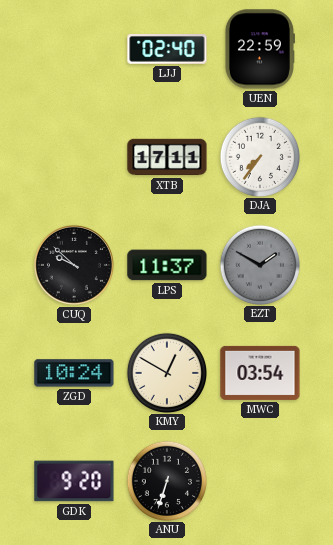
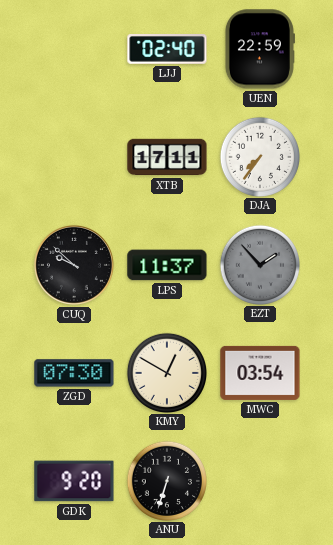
EZT: 1:50 -> 1:53
ZGD: 10:24 -> 07:30
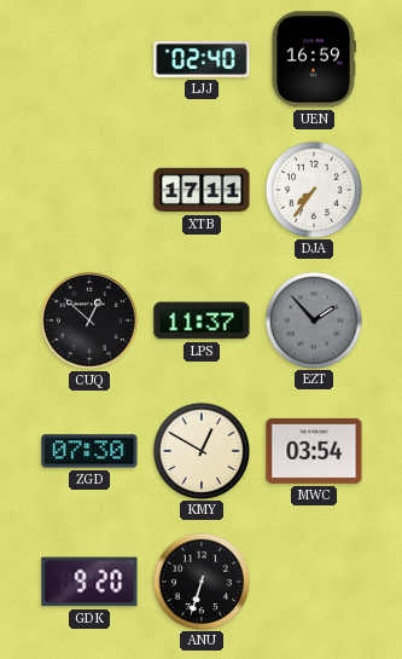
UEN: 22:59 -> 16:59
CUQ: 9:52 -> 12:52
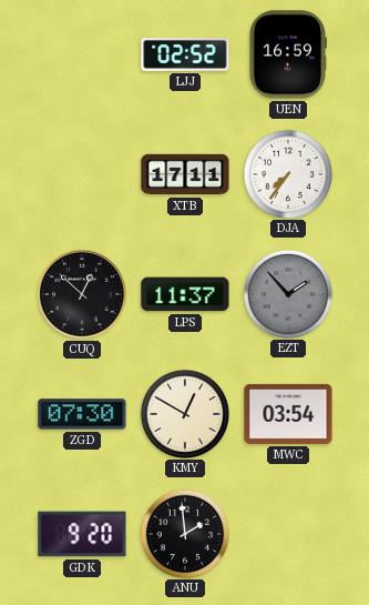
LJJ: 02:40 -> 02:52
ANU: 6:33 -> 1:59
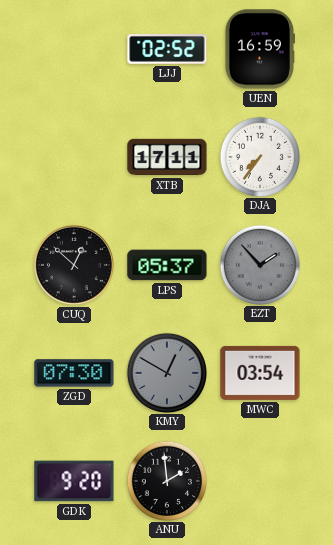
LPS: 11:37 -> 05:37
KMY dial: cream -> grey
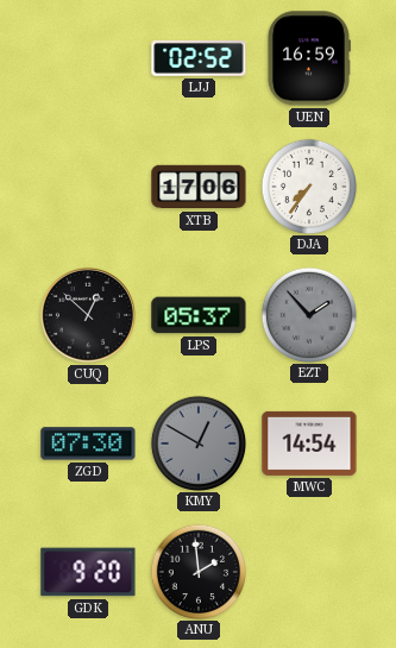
XTB: 17:11 -> 17:06
MWC: 03:54 -> 14:54
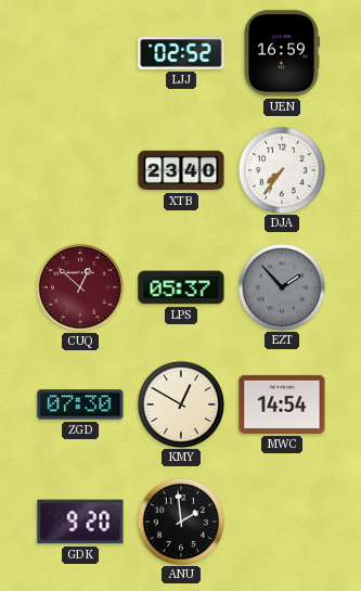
XTB: 17:06 -> 23:40
CUQ dial: black -> burgundy
KMY dial: grey -> cream
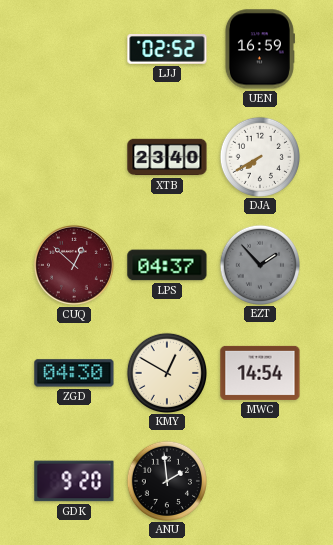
DJA: 7:36 -> 7:40
LPS: 05:37 -> 04:37
ZGD: 07:30 -> 04:30
